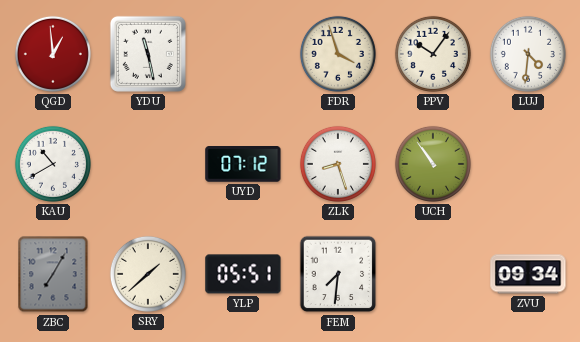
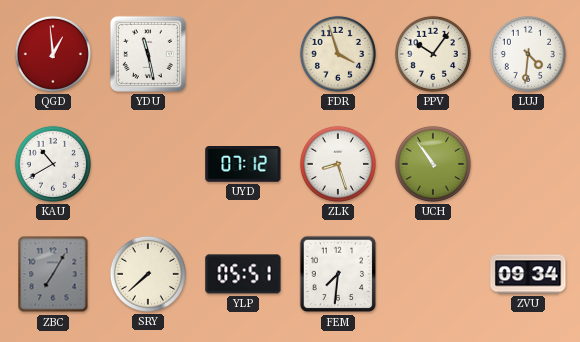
SRY: 1:38 -> 7:38
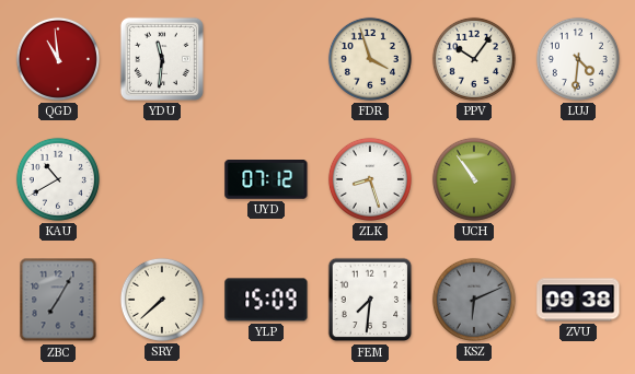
QGD: 12:59 -> 10:59
YDU: 11:28 -> 11:31
YLP: 05:51 -> 15:09
KSZ: none -> 6:11
ZVU: 09:34 -> 09:38
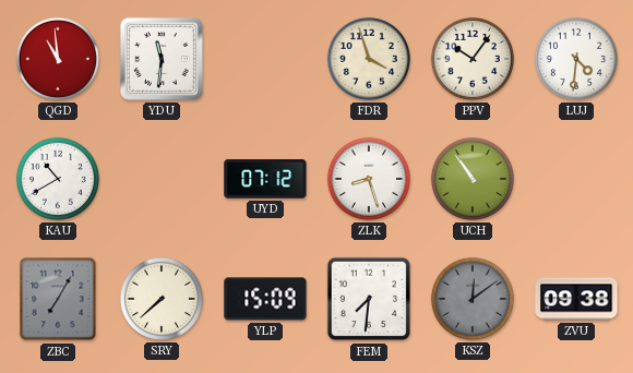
KSZ: 6:11 -> 12:09
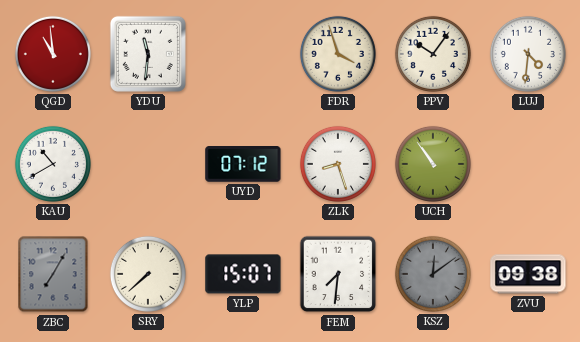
YLP: 15:09 -> 15:07
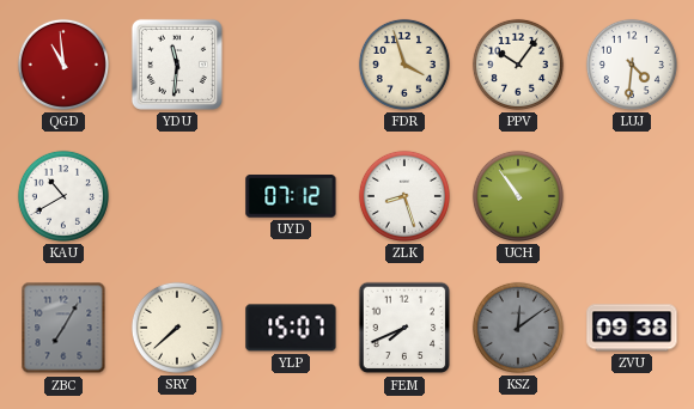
FEM: 7:31 -> 7:41
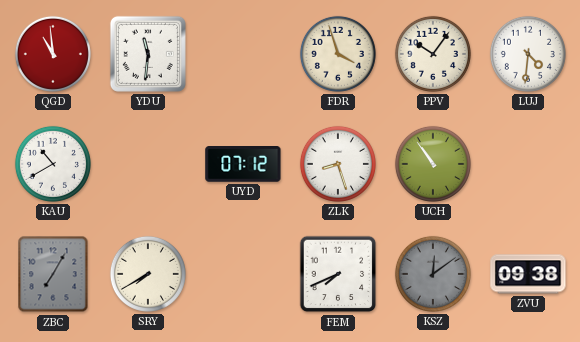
SRY: 7:38 -> 7:40
YLP: 15:07 -> none
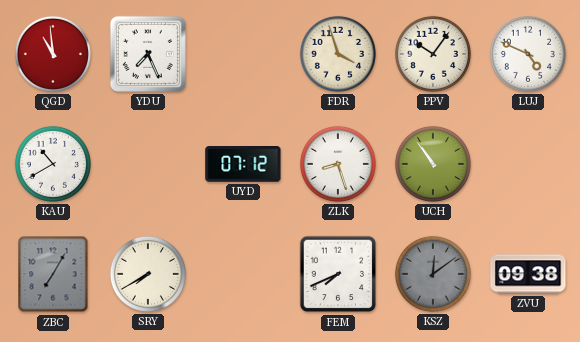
YDU: 11:31 -> 7:26
LUJ: 4:31 -> 4:49
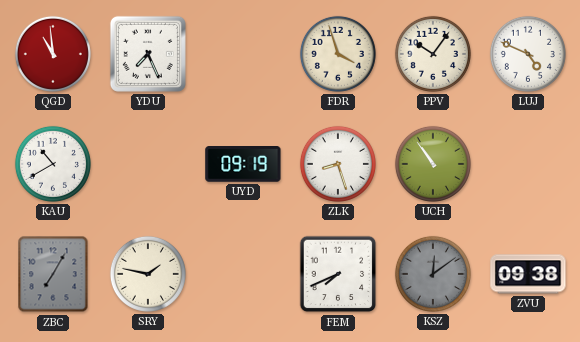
UYD: 07:12 -> 09:19
SRY: 7:40 -> 1:47
